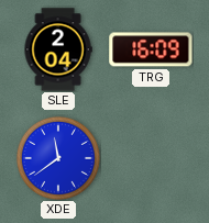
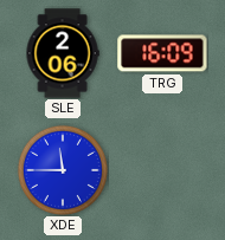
SLE: 2:04 -> 2:06
XDE: 11:39 -> 11:45
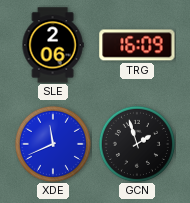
XDE: 11:45 -> 11:41
GCN: none -> 1:57
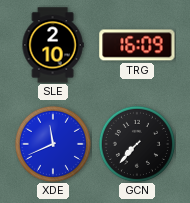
SLE: 2:06 -> 2:10
GCN: 1:57 -> 7:37
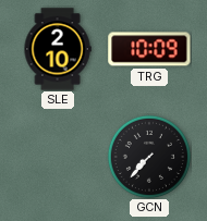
TRG: 16:09 -> 10:09
XDE: 11:41 -> none
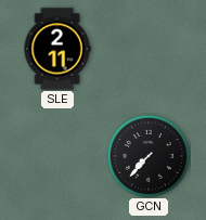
SLE: 2:10 -> 2:11
TRG: 10:09 -> none
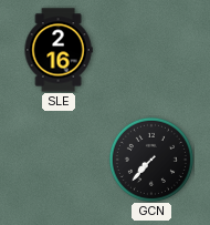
SLE: 2:11 -> 2:16
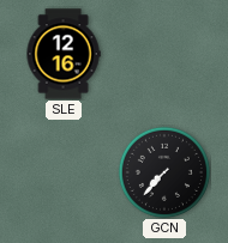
SLE: 2:16 -> 12:16
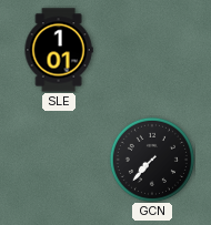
SLE: 12:16 -> 1:01
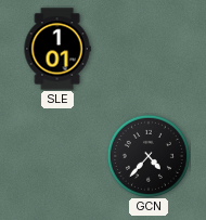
GCN: 7:37 -> 4:37
